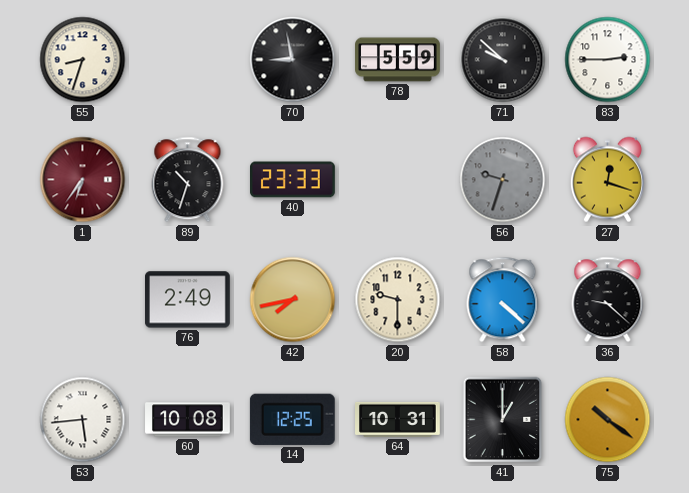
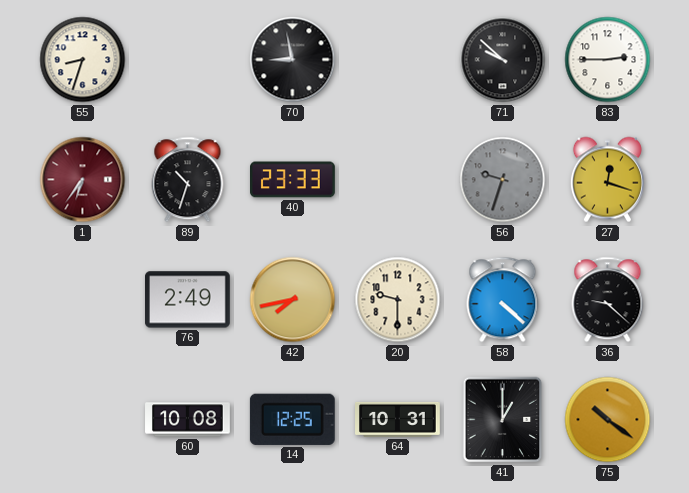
78: 5:59 -> none
53: 5:44 -> none
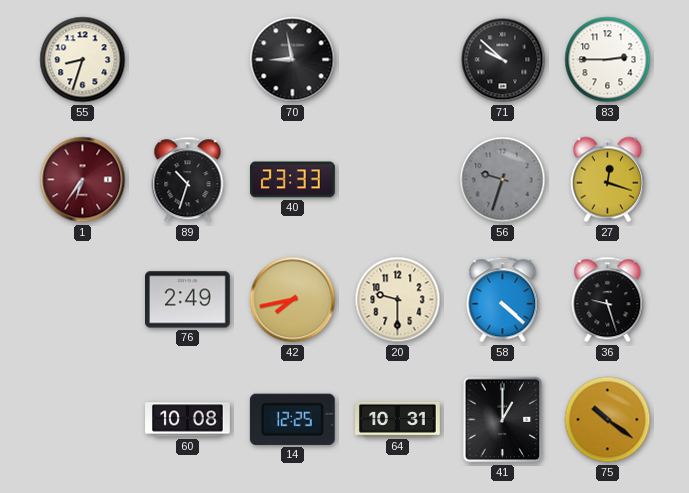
36: 9:22 -> 9:27
